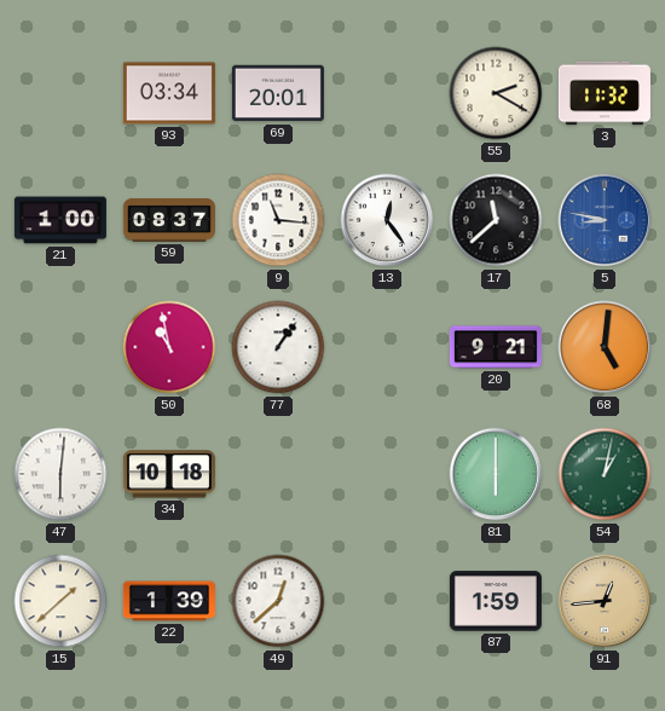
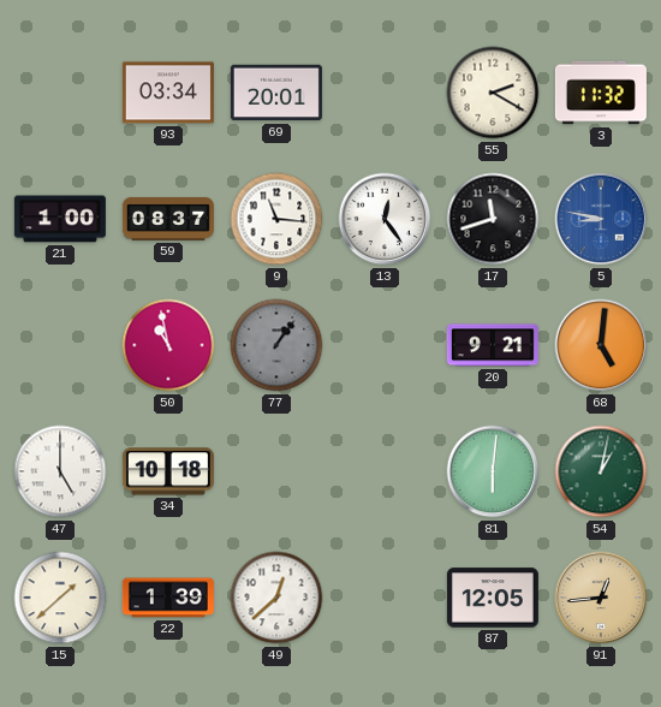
17: 11:38 -> 11:42
77 dial: white -> grey
47: 6:01 -> 5:00
81: 6:00 -> 6:01
87: 1:59 -> 12:05
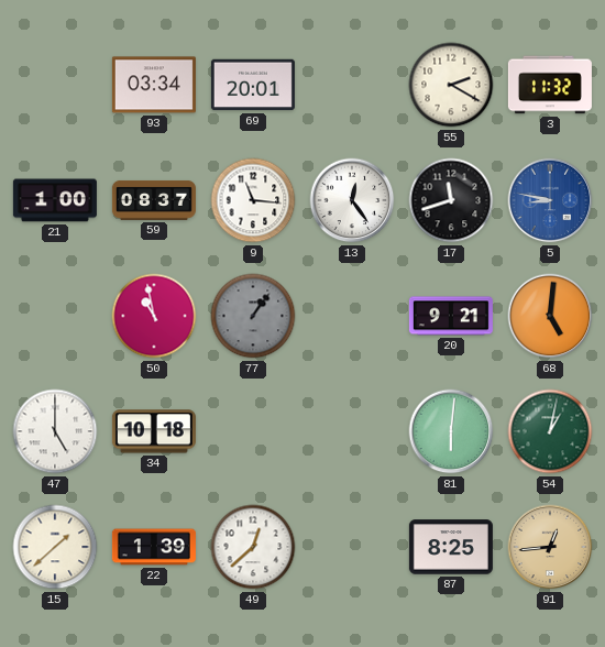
87: 12:05 -> 8:25
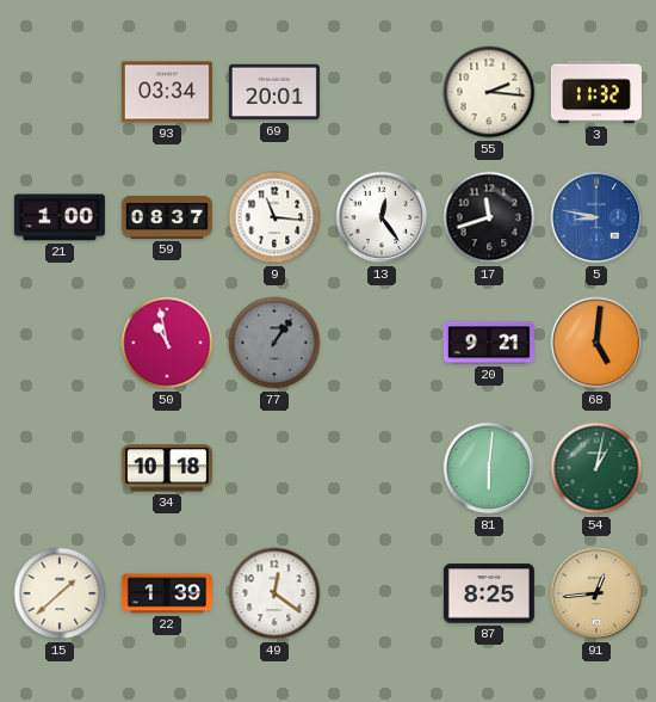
55: 2:20 -> 2:16
47: 5:00 -> none
49: 12:38 -> 12:21
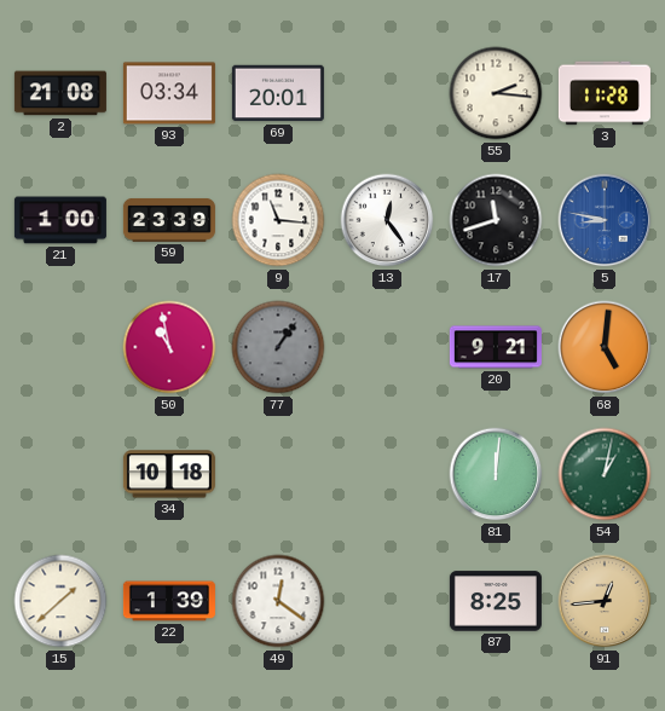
2: none -> 21:08
3: 11:32 -> 11:28
59: 08:37 -> 23:39
81: 6:01 -> 12:01
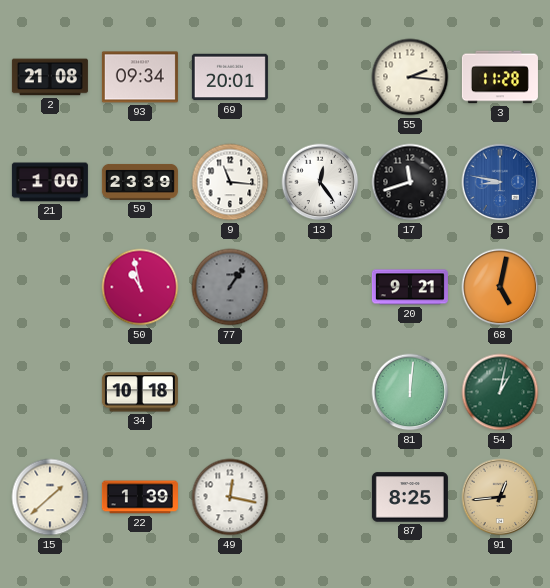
93: 03:34 -> 09:34
68: 5:01 -> 5:02
49: 12:21 -> 12:17
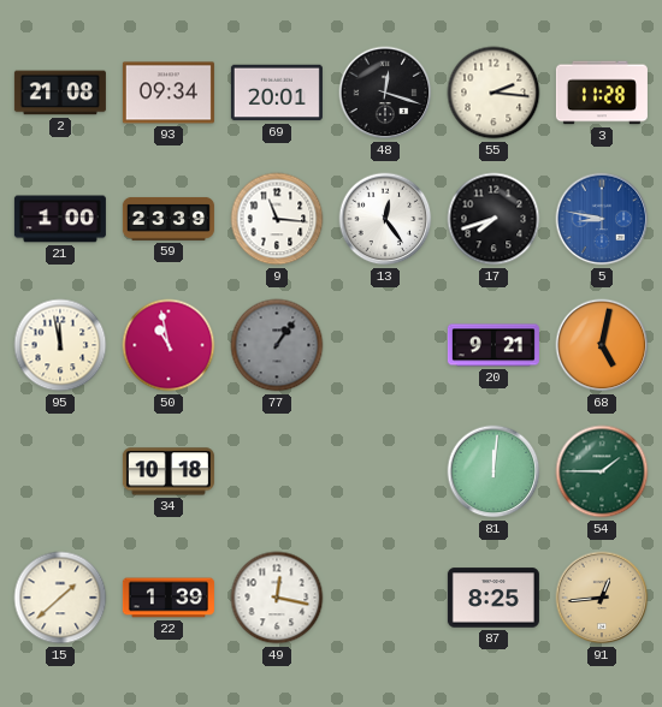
48: none -> 12:18
17: 11:42 -> 7:42
95: none -> 11:58
54: 1:02 -> 1:45
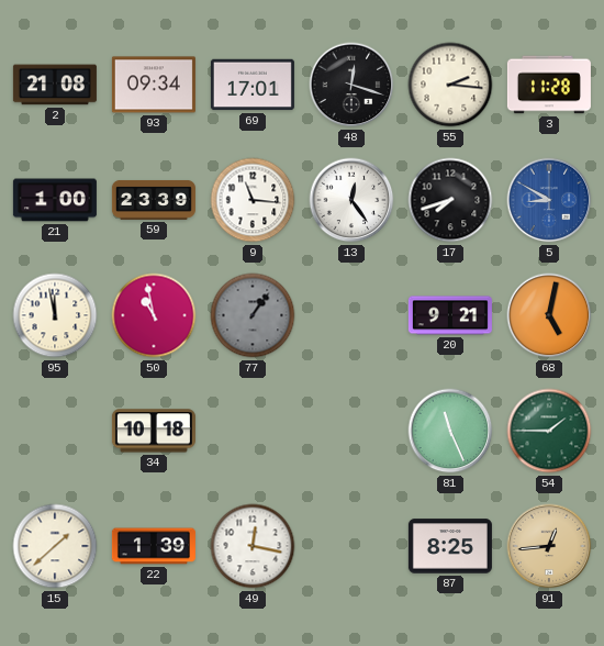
69: 20:01 -> 17:01
5: 8:47 -> 8:50
81: 12:01 -> 11:26
